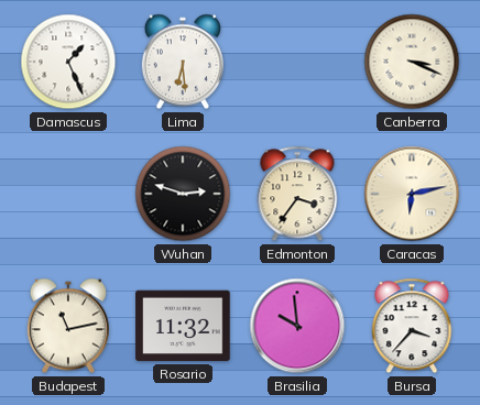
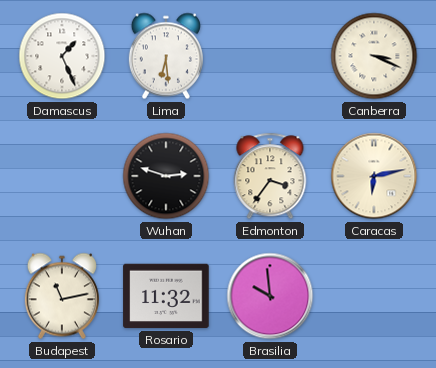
Bursa: 3:37 -> none
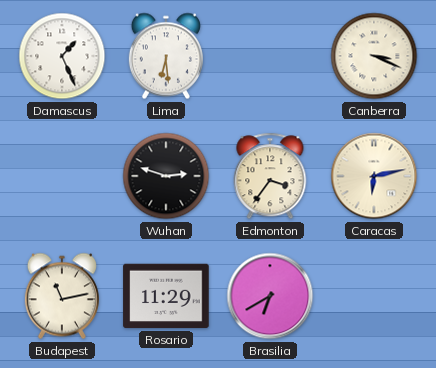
Rosario: 11:32 -> 11:29
Brasilia: 9:59 -> 6:40
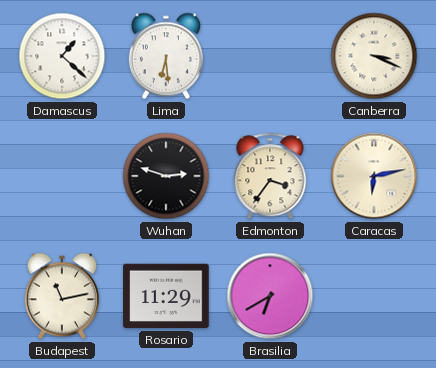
Damascus: 1:26 -> 1:22
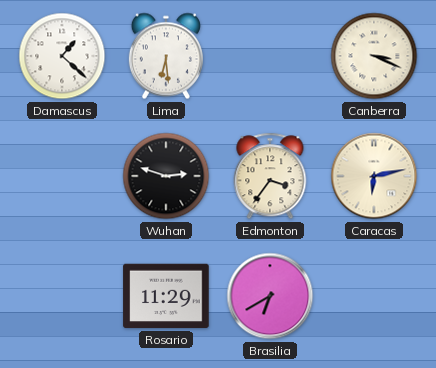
Budapest: 11:13 -> none
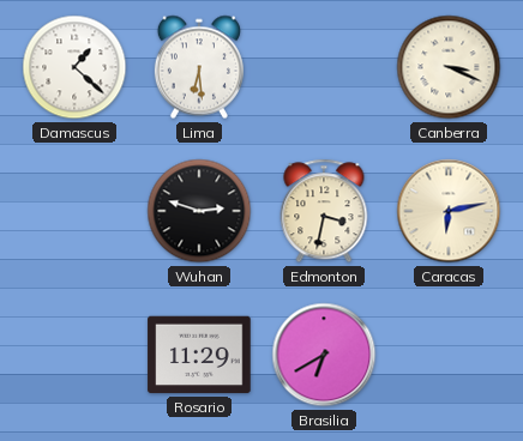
Edmonton: 3:36 -> 3:32
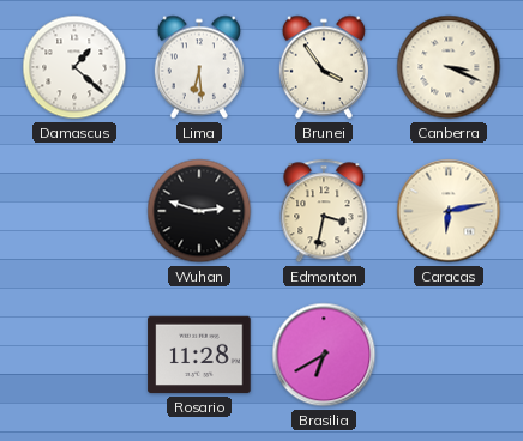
Brunei: none -> 3:54
Rosario: 11:29 -> 11:28
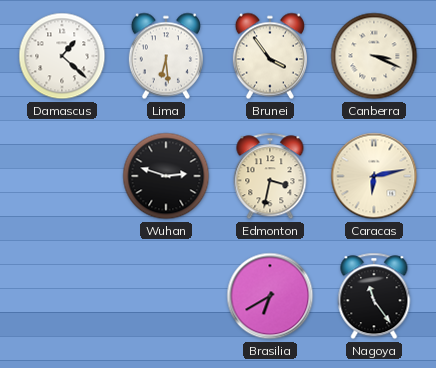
Rosario: 11:28 -> none
Nagoya: none -> 11:24
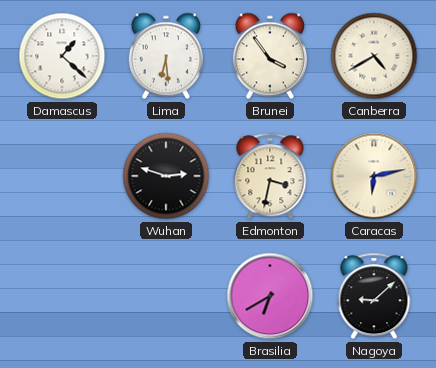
Canberra: 3:19 -> 4:40
Nagoya: 11:24 -> 9:08
